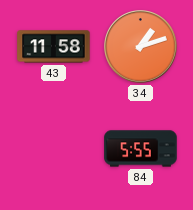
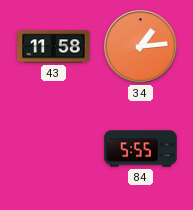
34: 1:12 -> 1:14
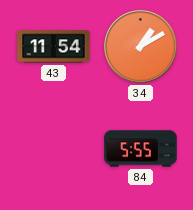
43: 11:58 -> 11:54
34: 1:14 -> 1:10
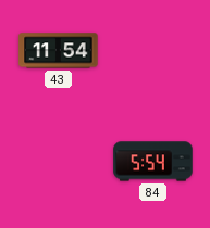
34: 1:10 -> none
84: 5:55 -> 5:54
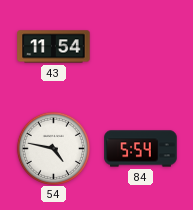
54: none -> 4:47
